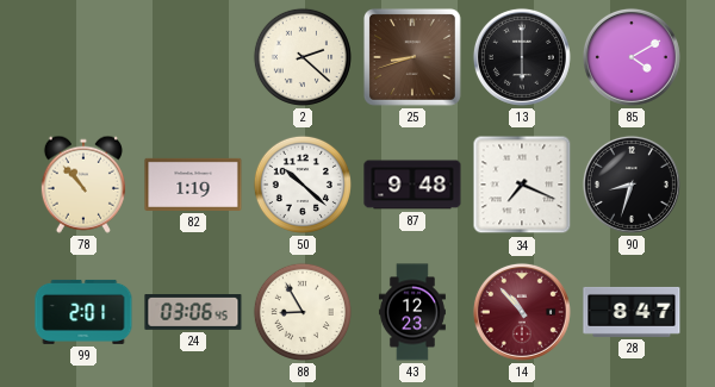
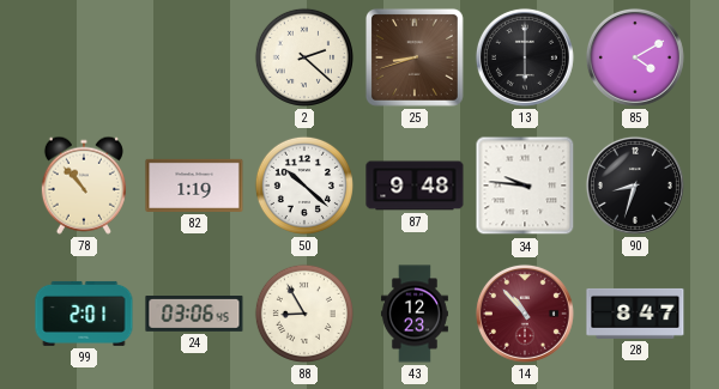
34: 7:19 -> 9:46
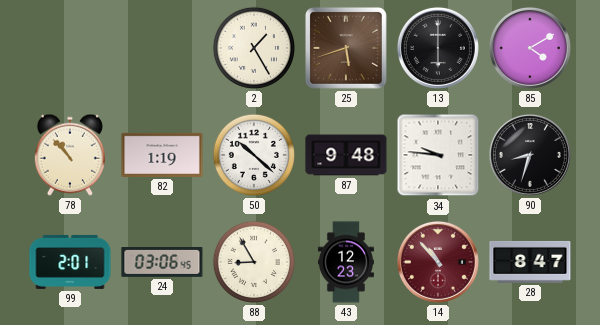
2: 2:22 -> 1:25
25: 8:42 -> 5:42
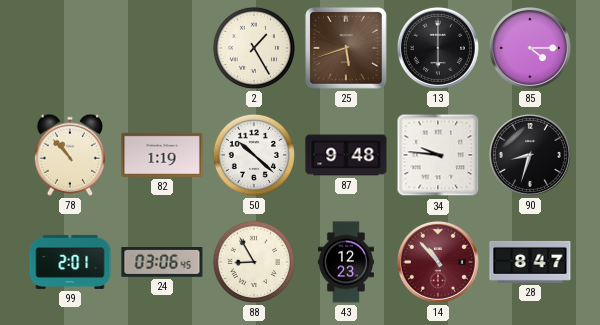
85: 4:10 -> 4:15
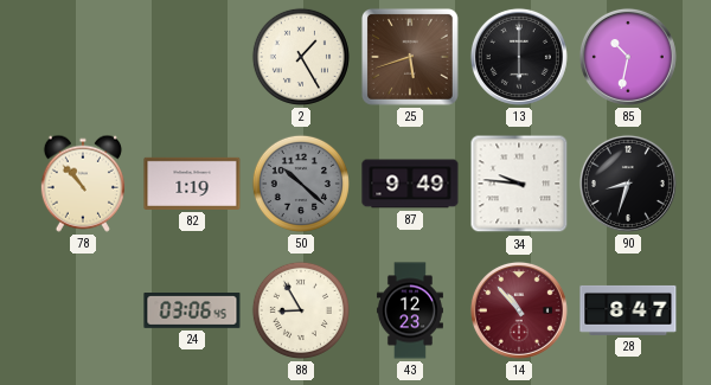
85: 4:15 -> 10:32
50 dial: white -> grey
87: 9:48 -> 9:49
99: 2:01 -> none
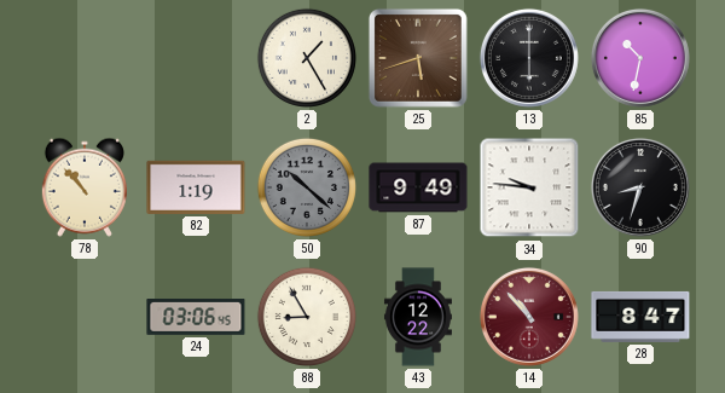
43: 12:23 -> 12:22
